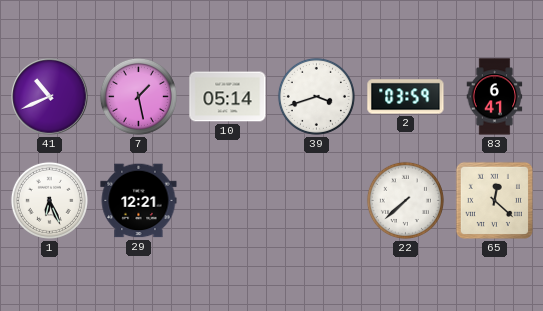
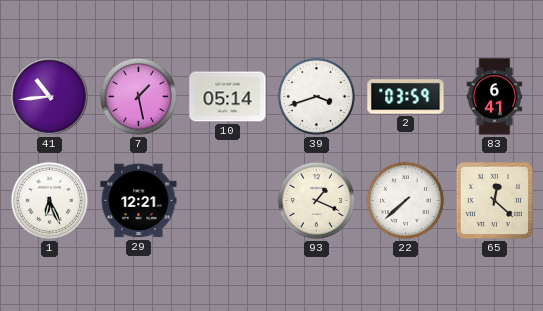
41: 10:41 -> 10:44
93: none -> 1:19
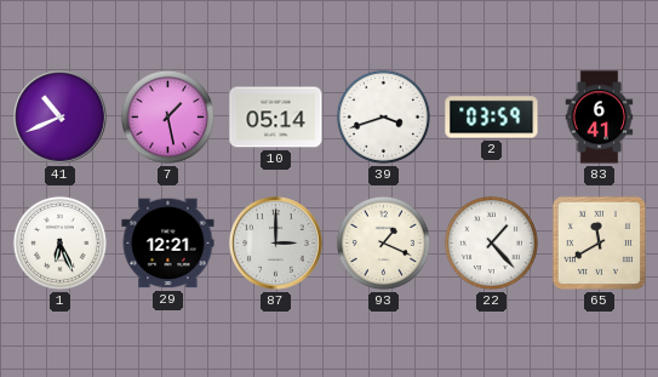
41: 10:44 -> 10:41
87: none -> 3:00
22: 7:38 -> 1:23
65: 12:22 -> 11:40
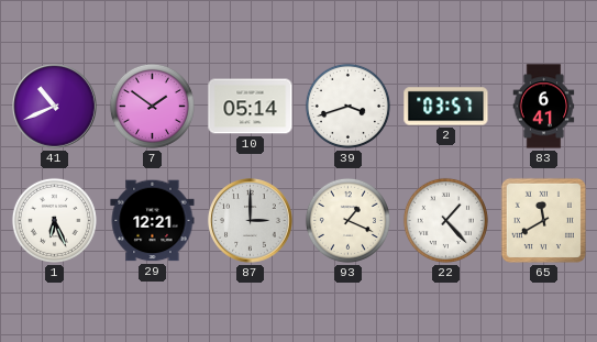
7: 1:28 -> 1:51
2: 03:59 -> 03:57
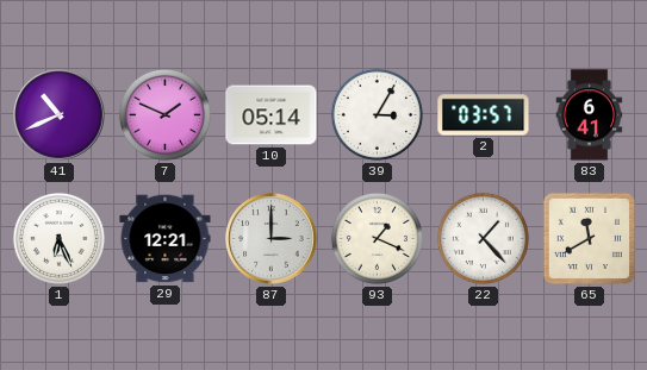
7: 1:51 -> 1:49
39: 3:42 -> 3:05
